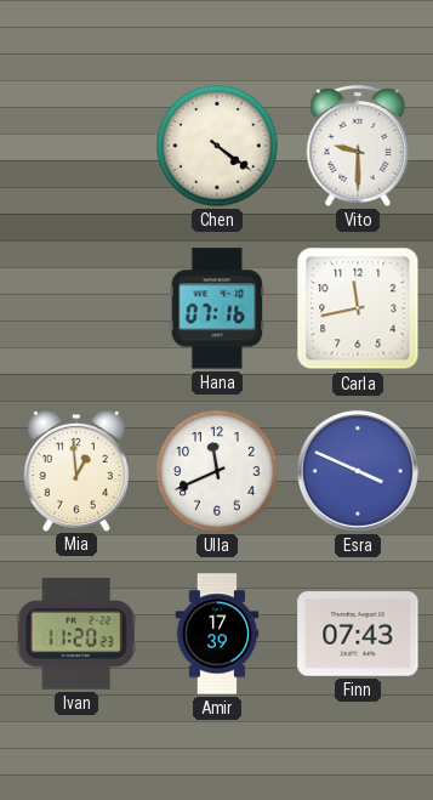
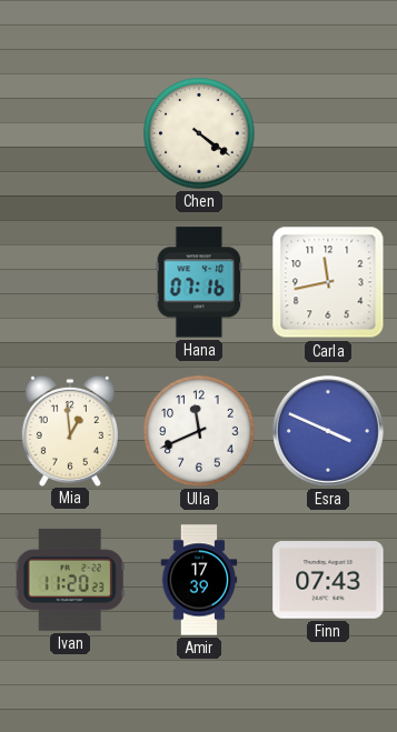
Vito: 9:30 -> none
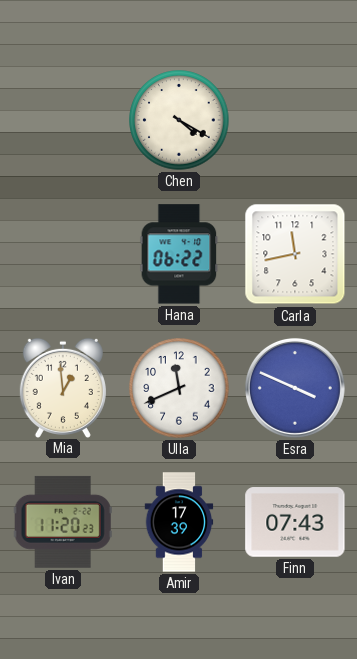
Chen: 4:21 -> 4:20
Hana: 07:16 -> 06:22
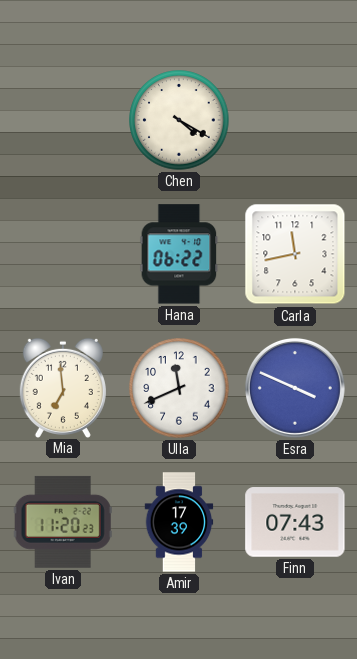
Mia: 12:59 -> 6:59
